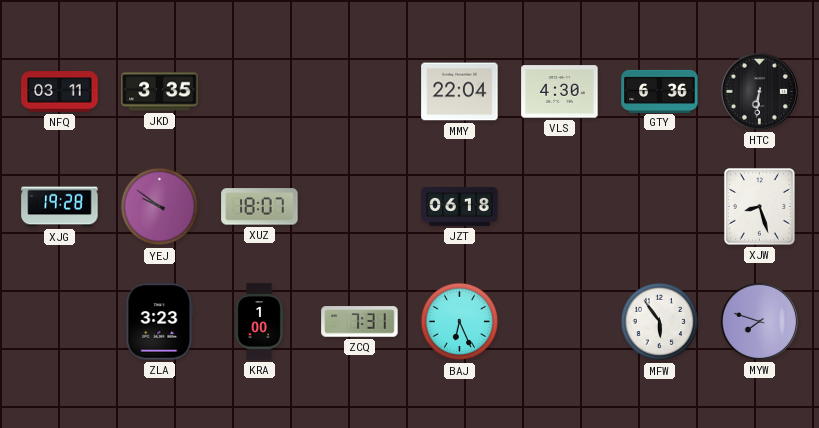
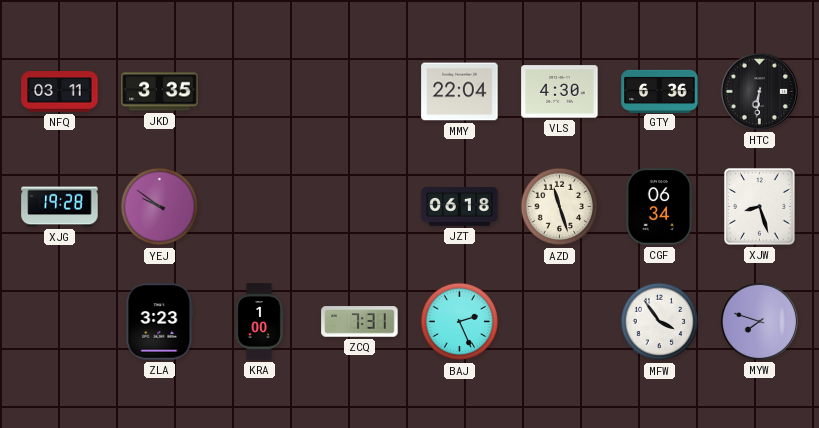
XUZ: 18:07 -> none
AZD: none -> 11:27
CGF: none -> 06:34
BAJ: 6:26 -> 2:26
MFW: 5:54 -> 3:54
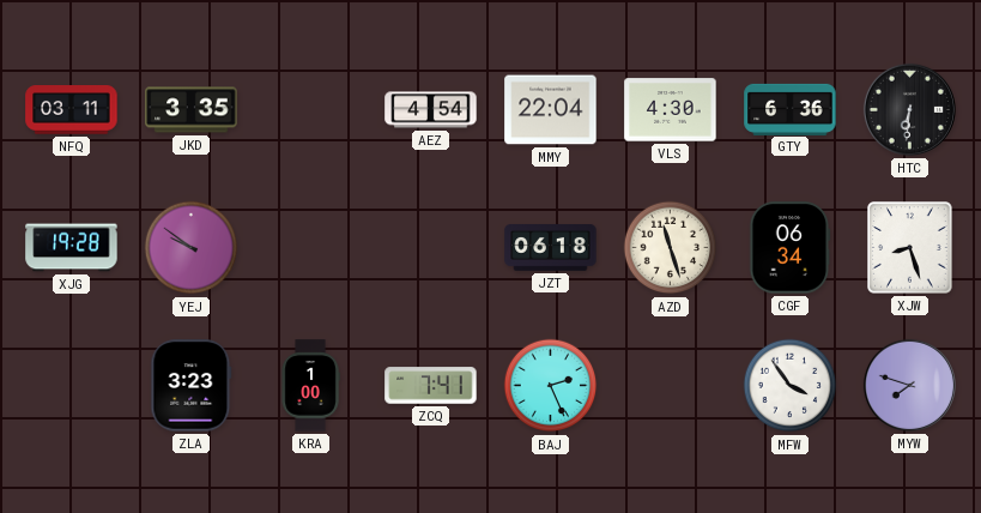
AEZ: none -> 4:54
ZCQ: 7:31 -> 7:41
